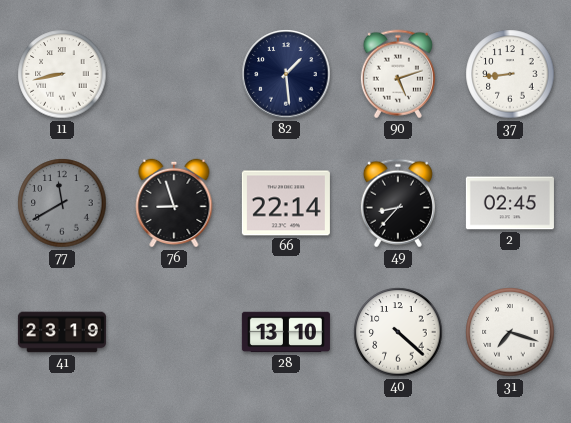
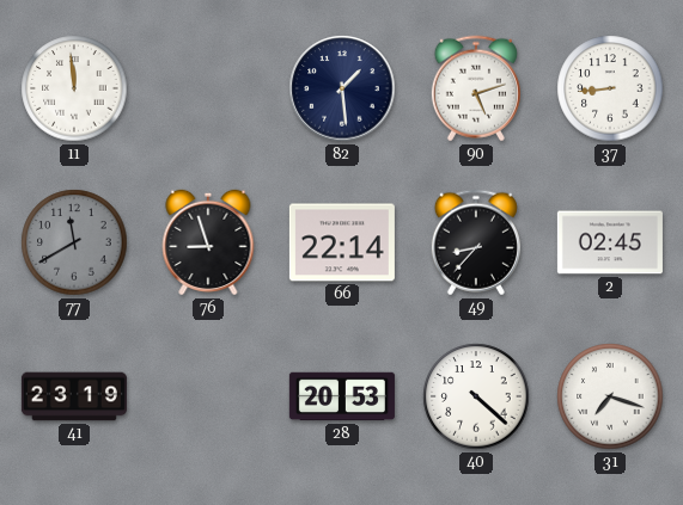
11: 8:43 -> 11:59
28: 13:10 -> 20:53
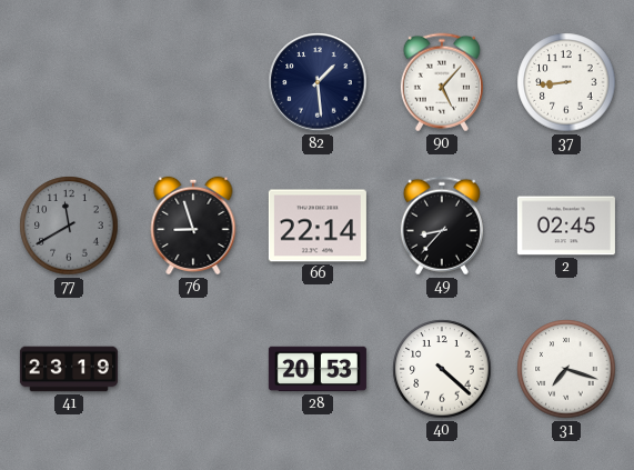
11: 11:59 -> none
90: 5:12 -> 5:07
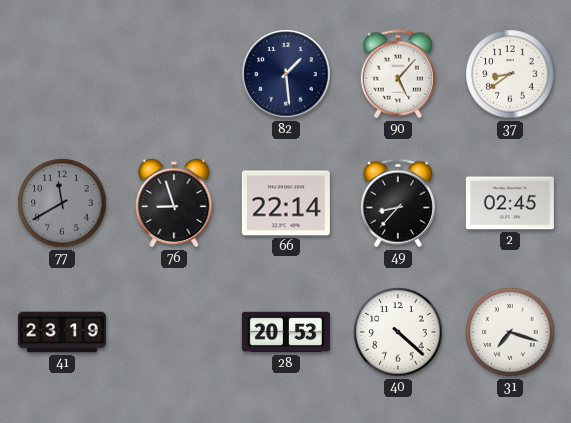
37: 8:44 -> 8:39
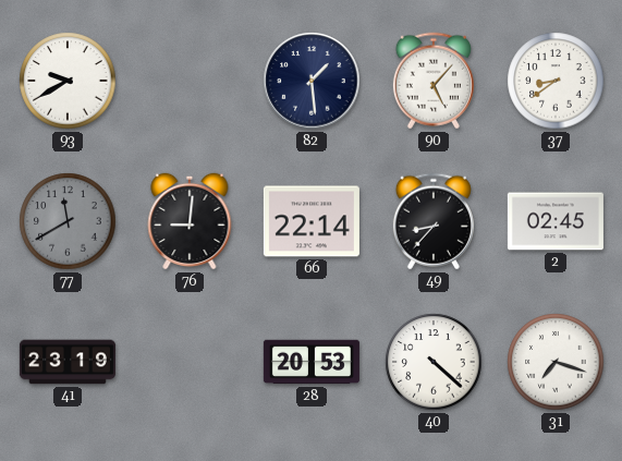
93: none -> 9:40
76: 8:57 -> 9:01
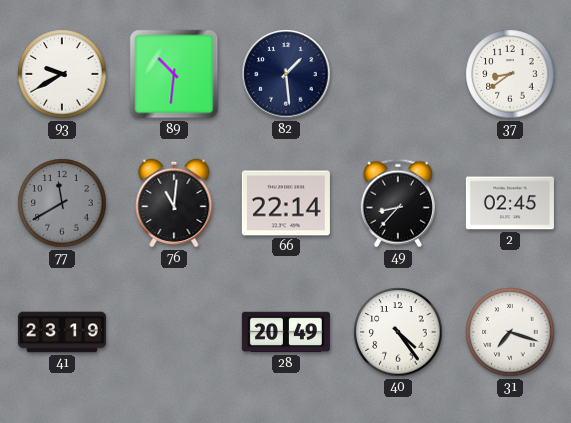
89: none -> 10:31
90: 5:07 -> none
76: 9:01 -> 11:01
28: 20:53 -> 20:49
40: 4:22 -> 4:24
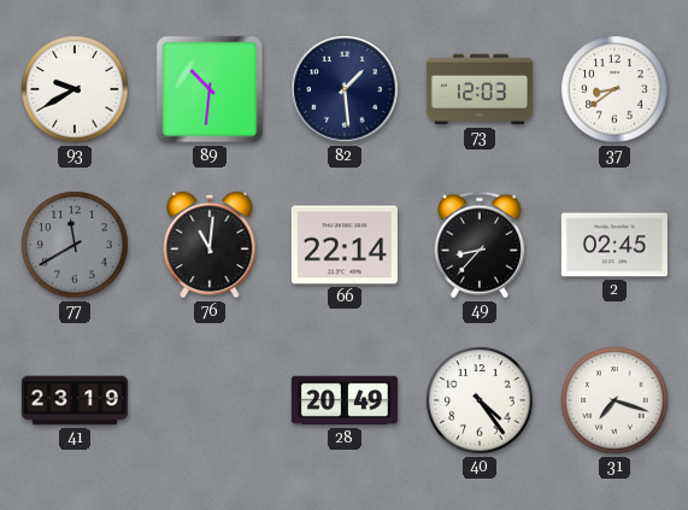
73: none -> 12:03
